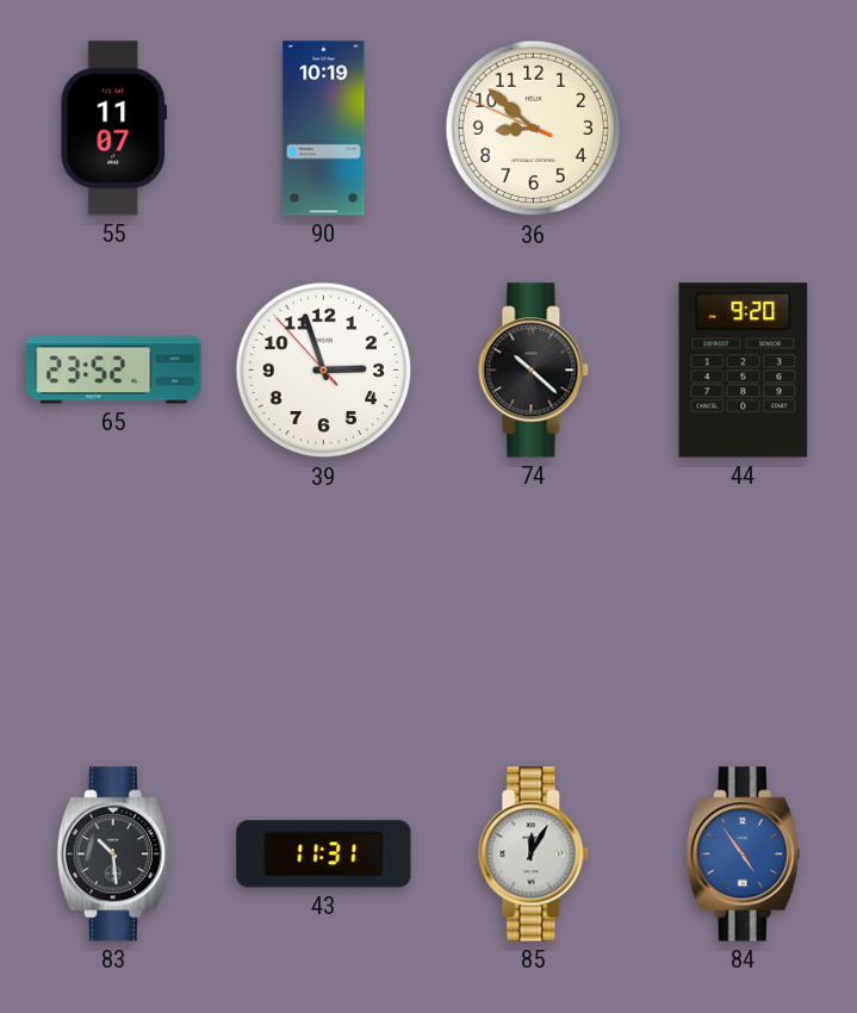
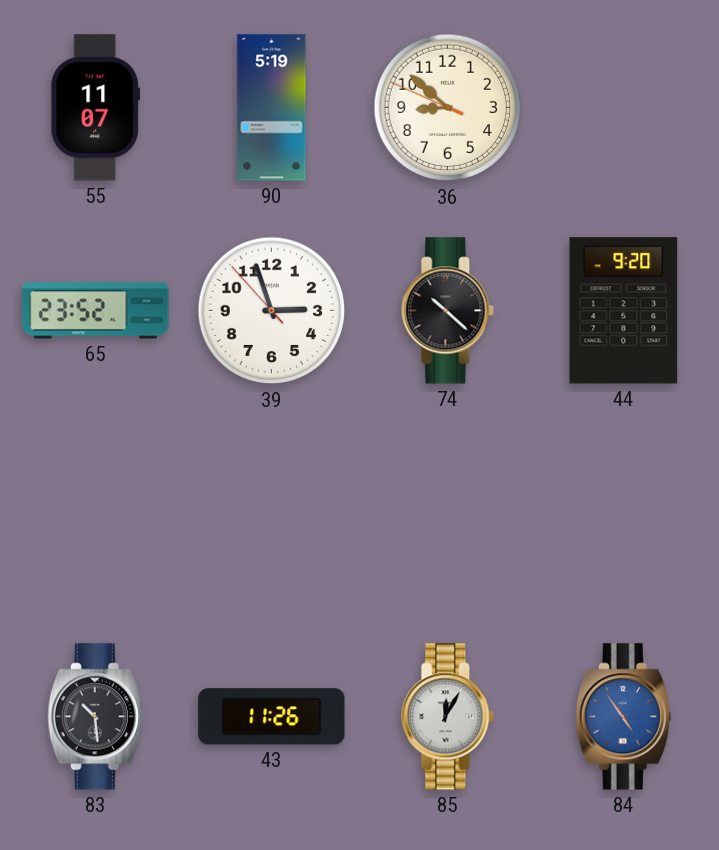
90: 10:19 -> 5:19
43: 11:31 -> 11:26
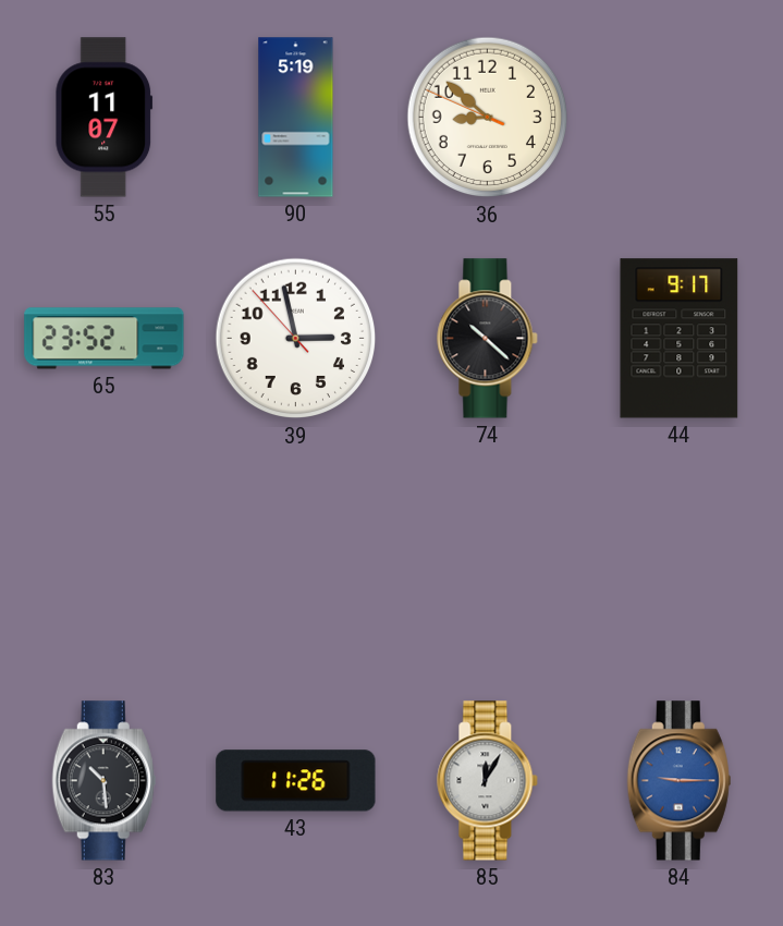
39: 2:56 -> 2:57
44: 9:20 -> 9:17
84: 4:54 -> 9:15
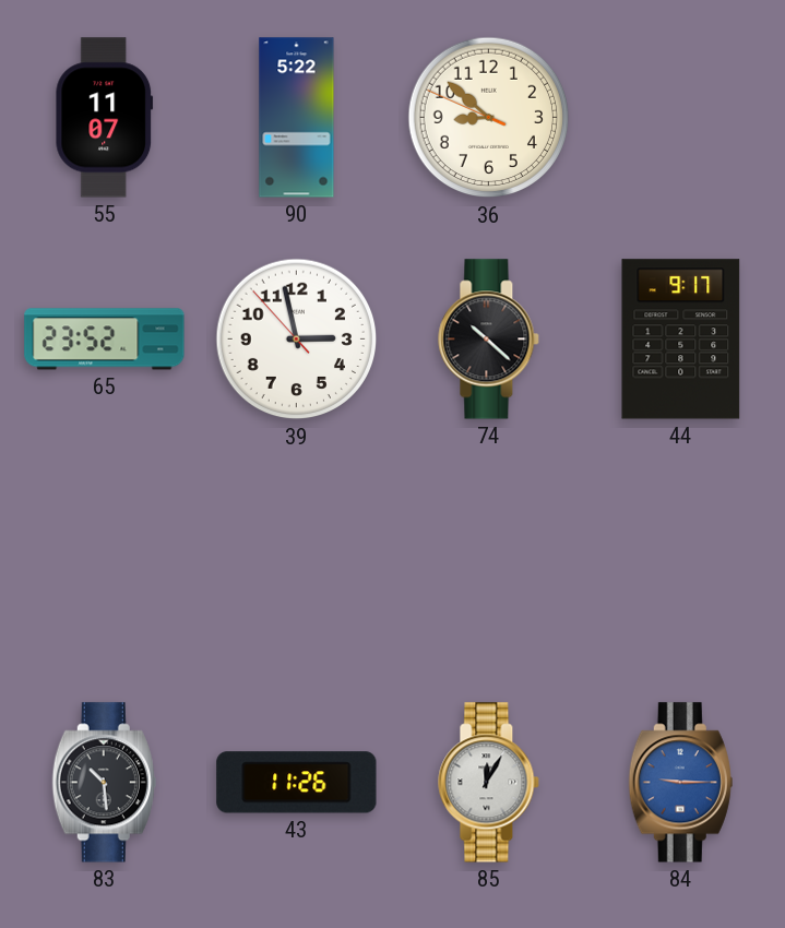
90: 5:19 -> 5:22
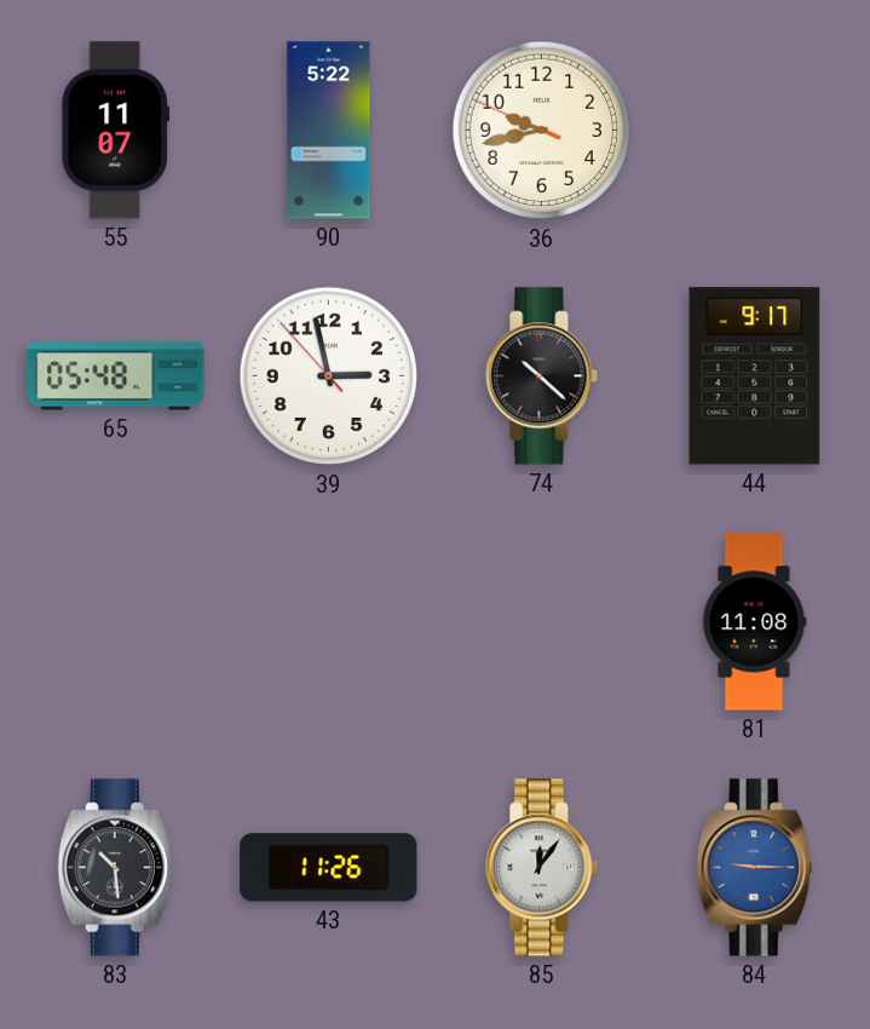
36: 8:51 -> 9:42
65: 23:52 -> 05:48
81: none -> 11:08
85: 12:05 -> 12:06
